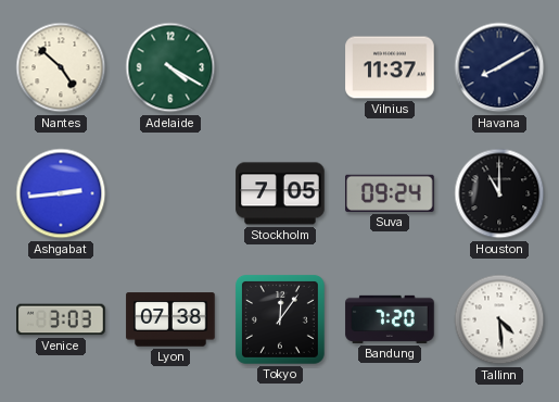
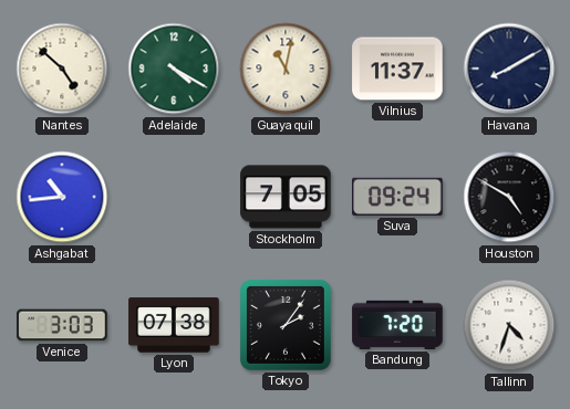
Guayaquil: none -> 11:02
Ashgabat: 2:44 -> 10:44
Houston: 11:00 -> 4:50
Tokyo: 12:06 -> 2:06
Tallinn: 4:29 -> 4:33
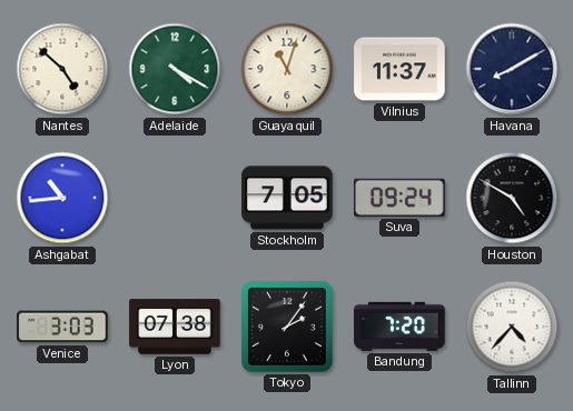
Guayaquil: 11:02 -> 11:03
Tallinn: 4:33 -> 4:37
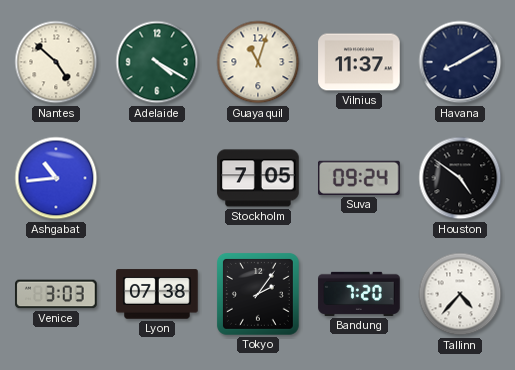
Houston: 4:50 -> 4:51
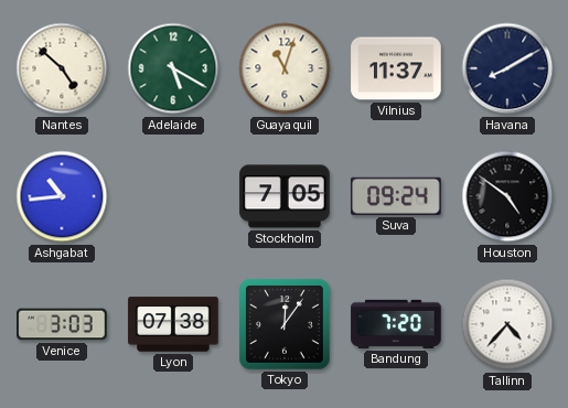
Adelaide: 4:20 -> 5:20
Tokyo: 2:06 -> 12:06
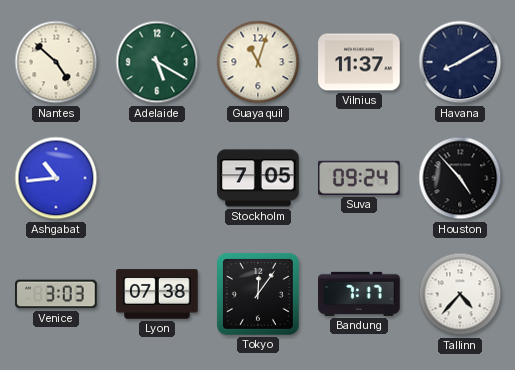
Houston: 4:51 -> 4:53
Bandung: 7:20 -> 7:17
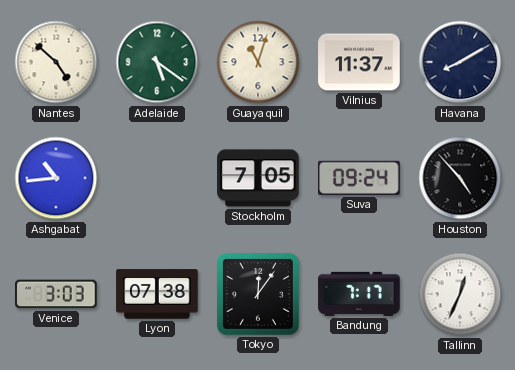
Adelaide: 5:20 -> 5:21
Tallinn: 4:37 -> 12:34
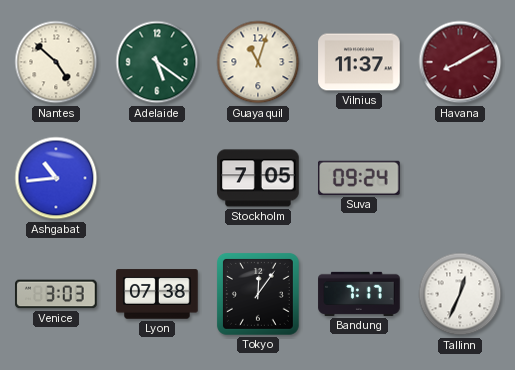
Havana dial: navy -> burgundy
Houston: 4:53 -> none
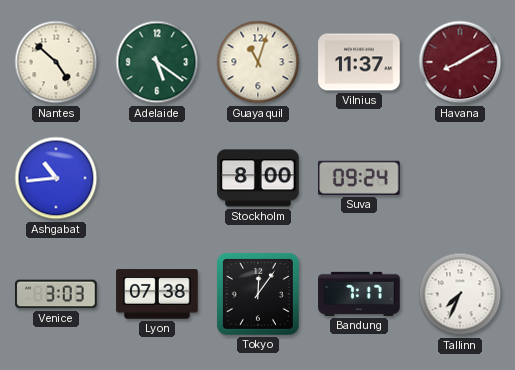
Stockholm: 7:05 -> 8:00
Tallinn: 12:34 -> 7:34
